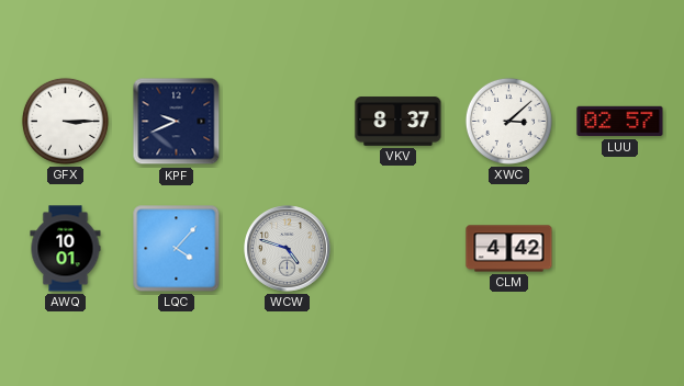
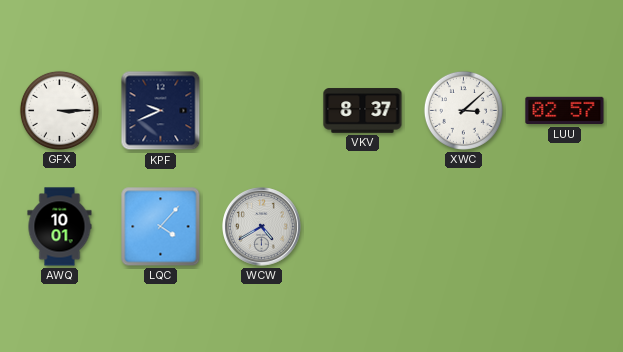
WCW: 4:48 -> 4:40
CLM: 4:42 -> none
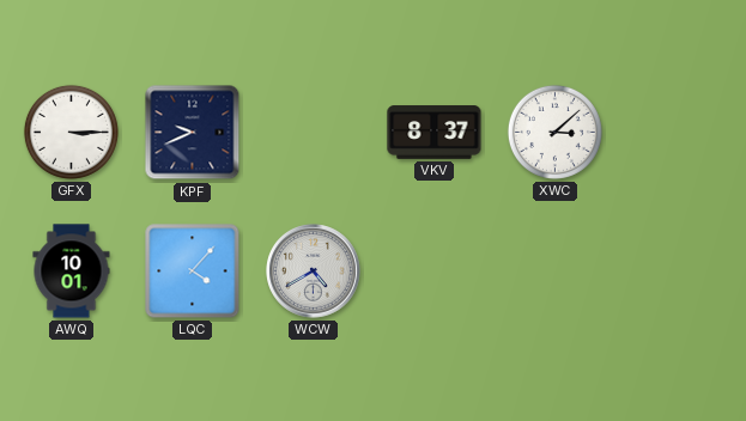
LUU: 02:57 -> none
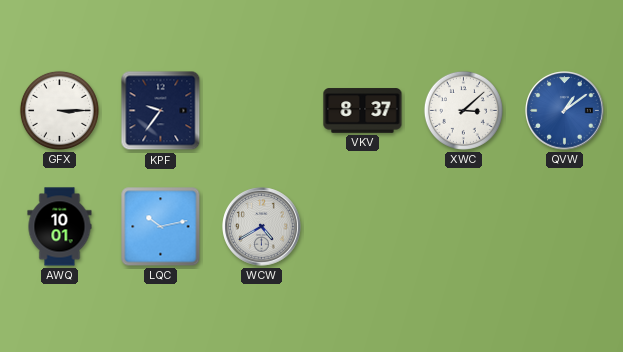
KPF: 9:41 -> 9:36
QVW: none -> 1:09
LQC: 4:07 -> 10:13
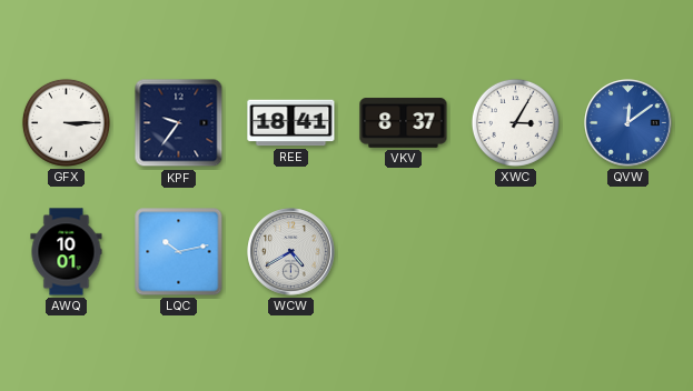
REE: none -> 18:41
XWC: 3:08 -> 3:05
QVW: 1:09 -> 12:09
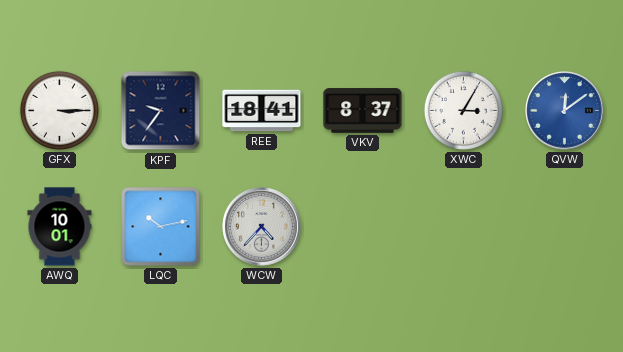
WCW: 4:40 -> 4:37
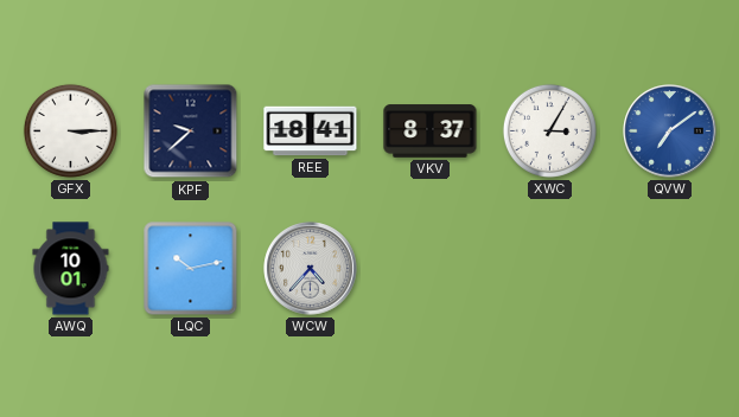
KPF: 9:36 -> 9:38
QVW: 12:09 -> 7:09
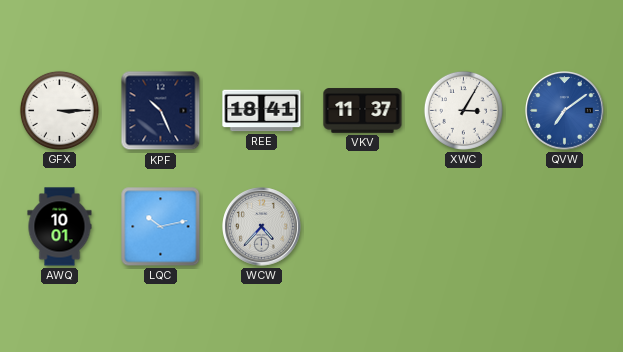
KPF: 9:38 -> 10:26
VKV: 8:37 -> 11:37
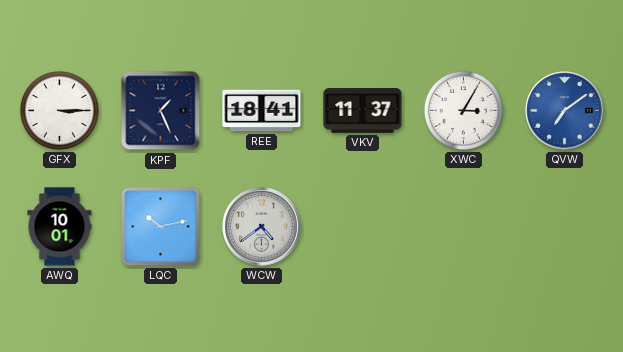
KPF: 10:26 -> 1:26
WCW: 4:37 -> 4:39
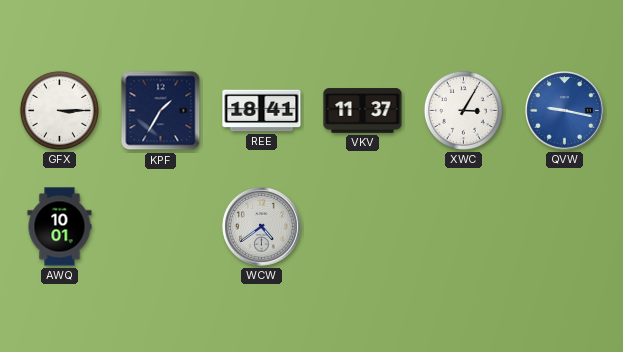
KPF: 1:26 -> 1:35
QVW: 7:09 -> 9:17
LQC: 10:13 -> none
